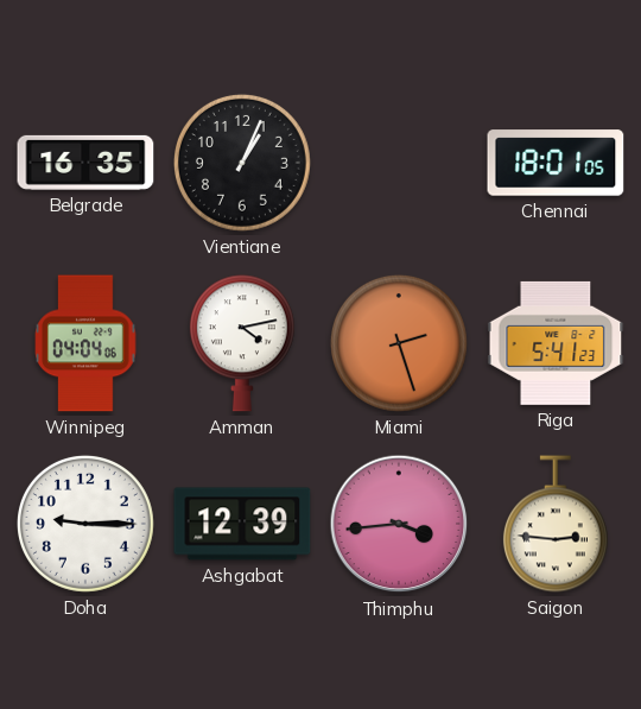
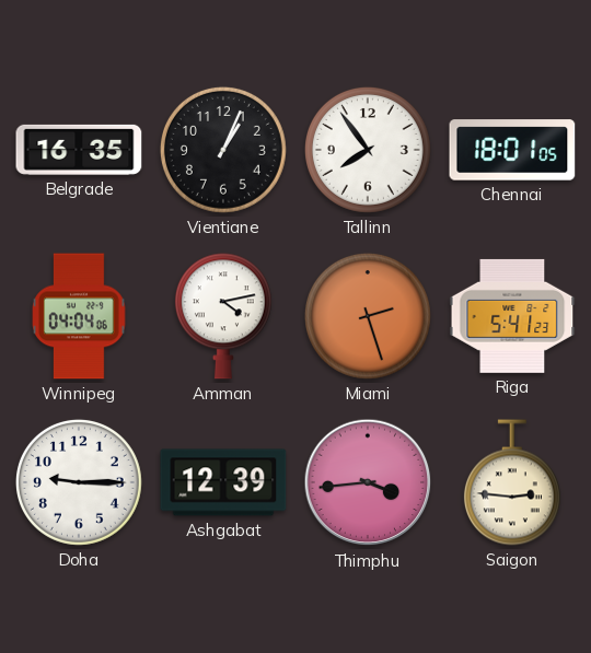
Tallinn: none -> 7:54
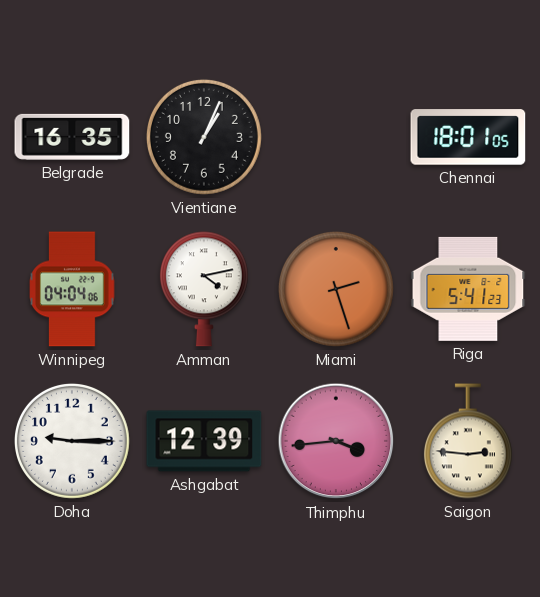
Tallinn: 7:54 -> none
